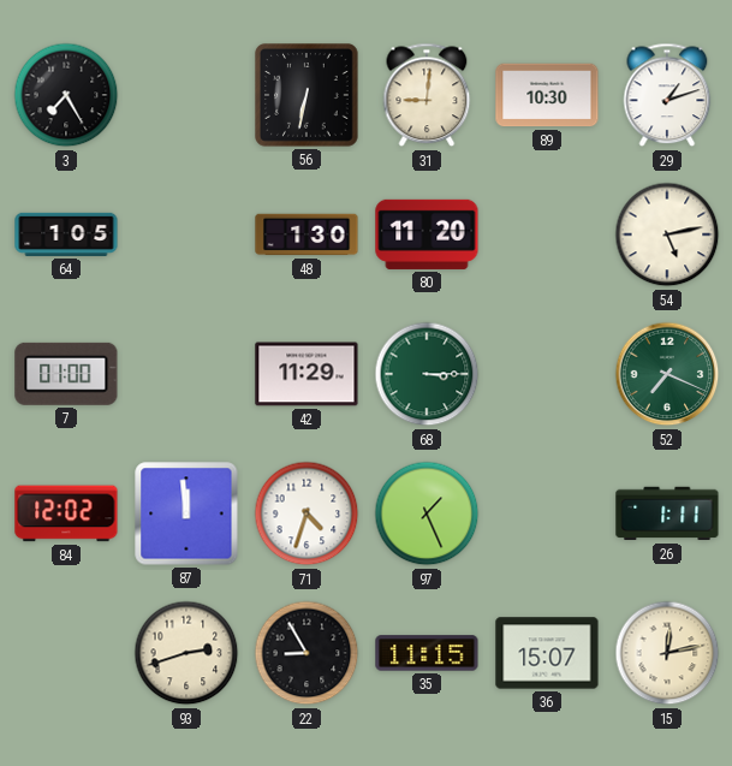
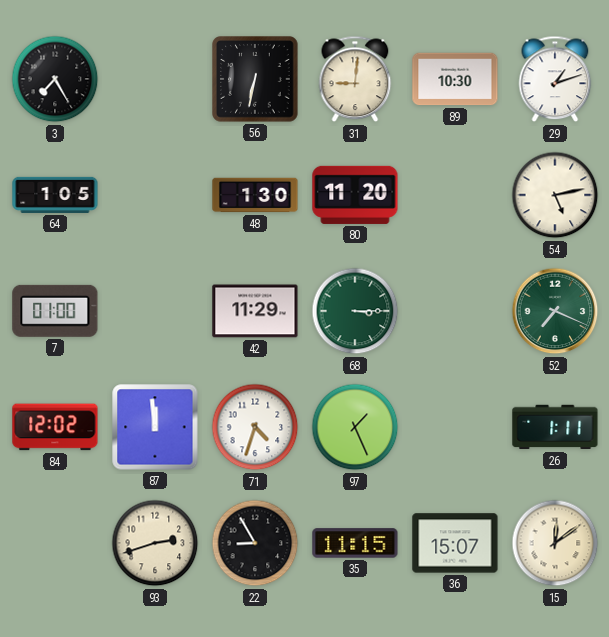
15: 12:13 -> 12:09
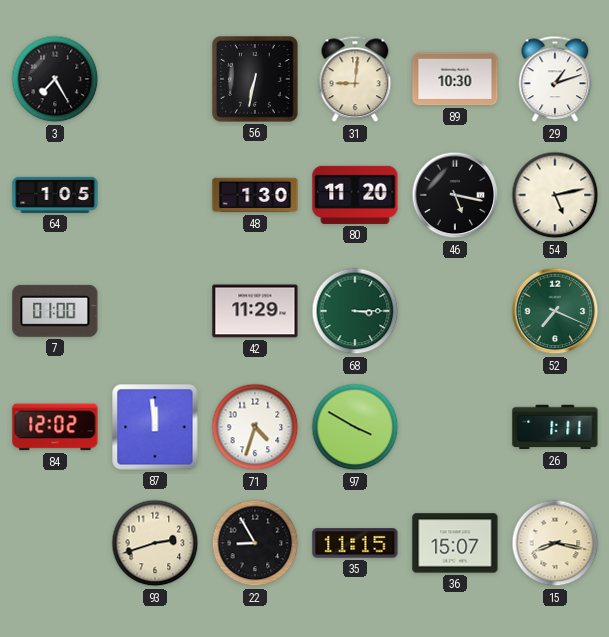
46: none -> 5:17
97: 1:26 -> 3:50
15: 12:09 -> 8:17
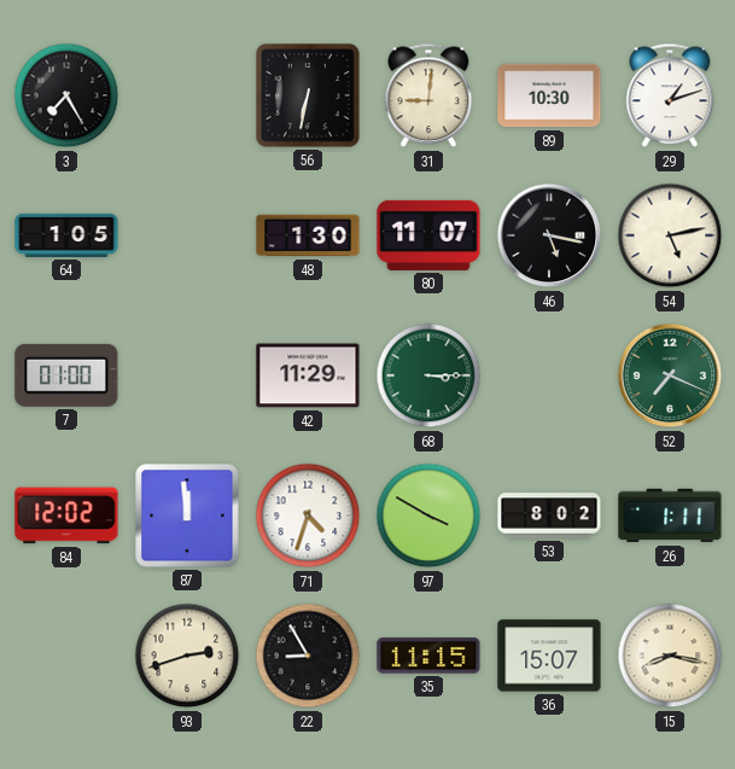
80: 11:20 -> 11:07
53: none -> 8:02
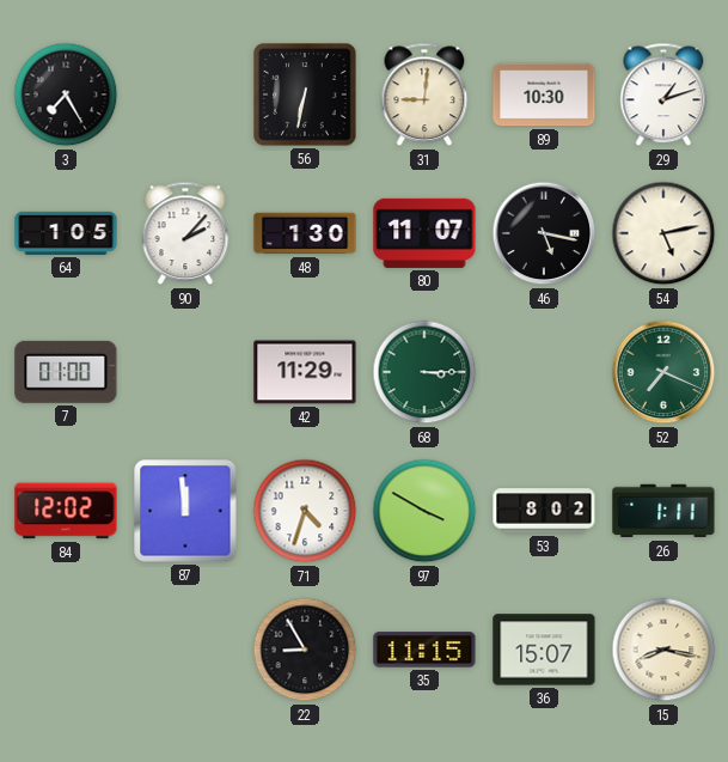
90: none -> 2:07
93: 2:42 -> none
